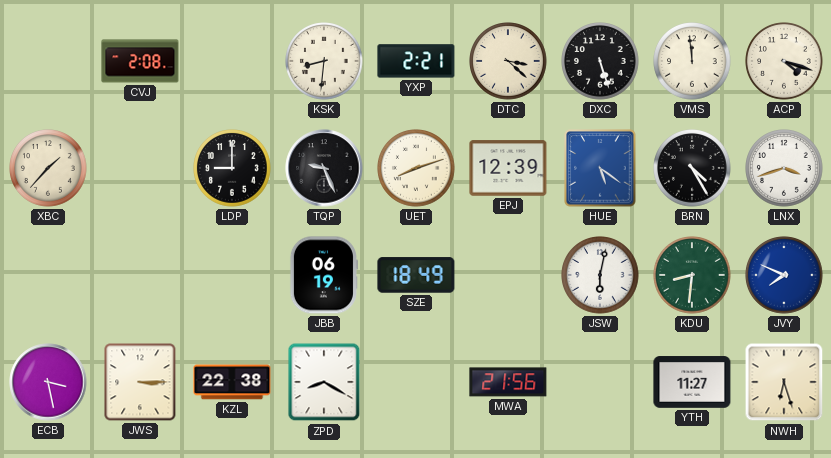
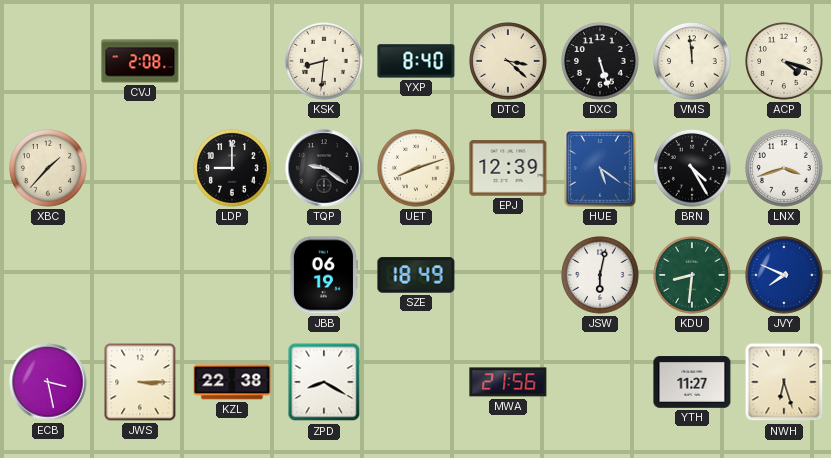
YXP: 2:21 -> 8:40
TQP: 9:26 -> 9:21
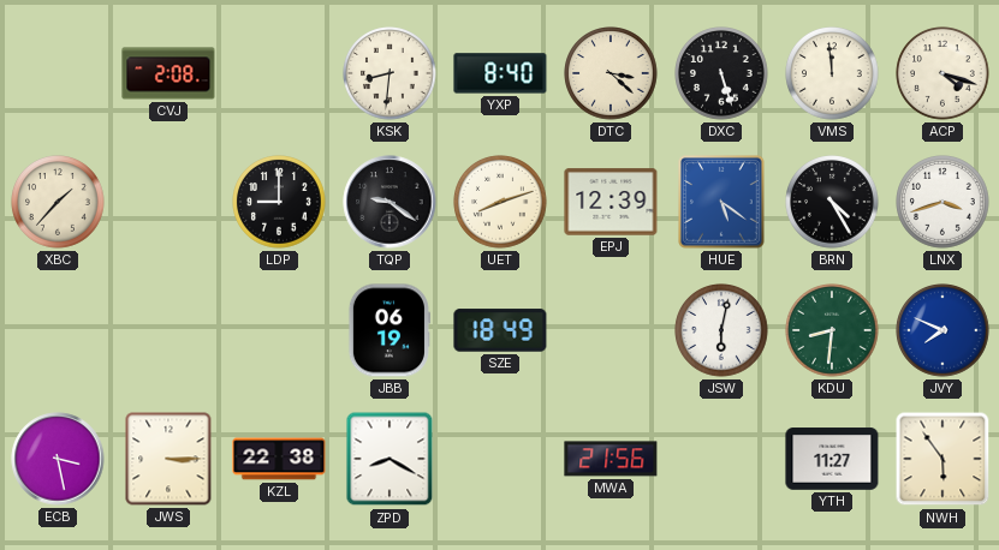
NWH: 6:27 -> 5:54
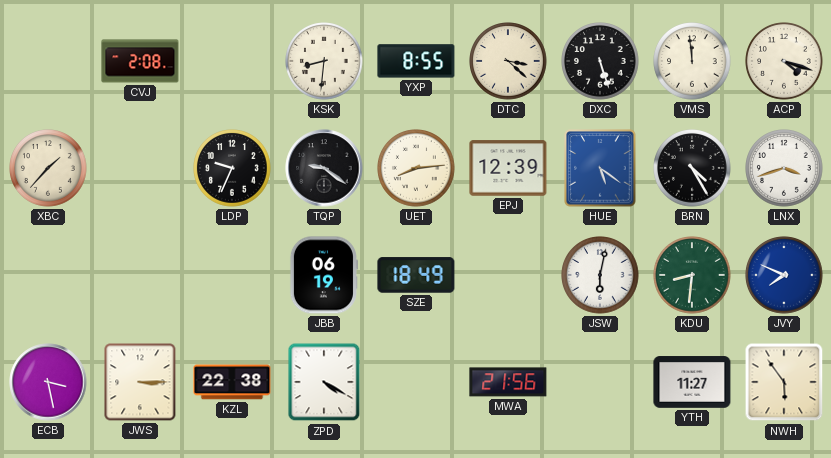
YXP: 8:40 -> 8:55
LDP: 9:00 -> 9:34
UET: 8:12 -> 8:14
ZPD: 8:20 -> 4:20
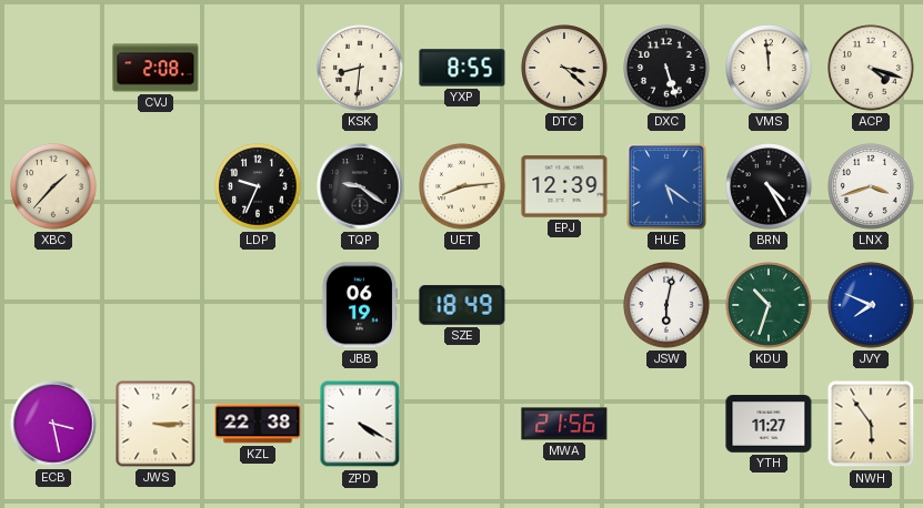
KDU: 8:31 -> 10:33
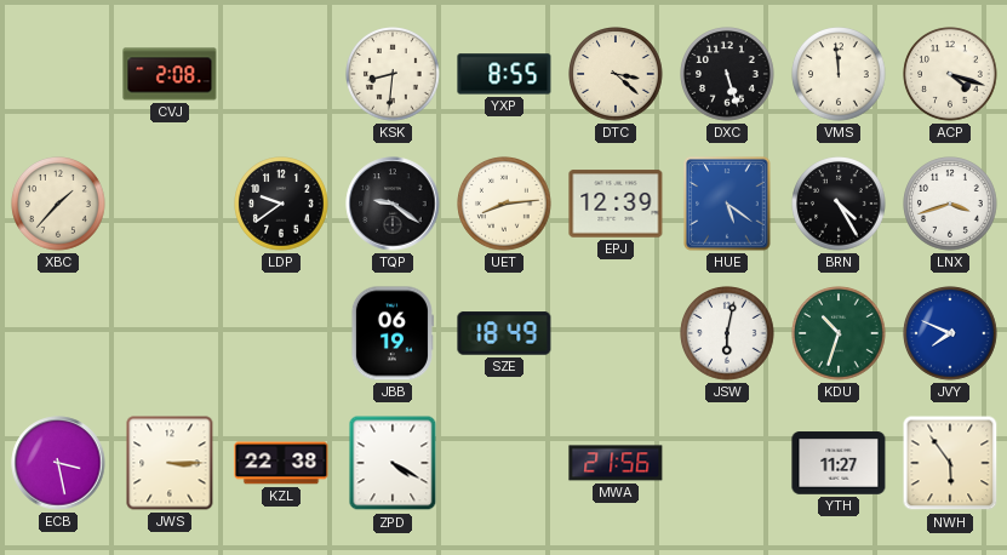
LDP: 9:34 -> 9:39
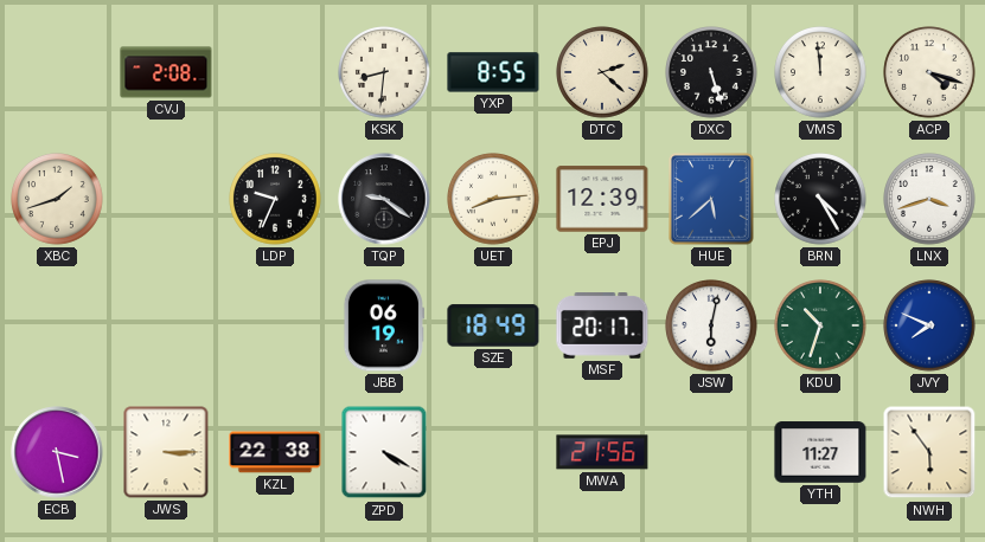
DTC: 3:22 -> 2:22
XBC: 1:37 -> 1:42
LDP: 9:39 -> 9:34
HUE: 5:21 -> 5:38
MSF: none -> 20:17
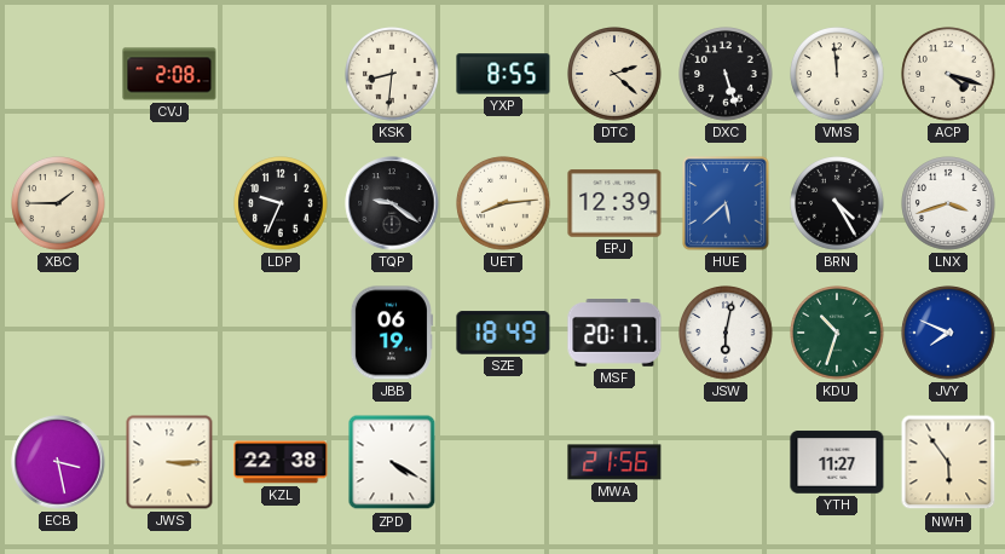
XBC: 1:42 -> 1:45
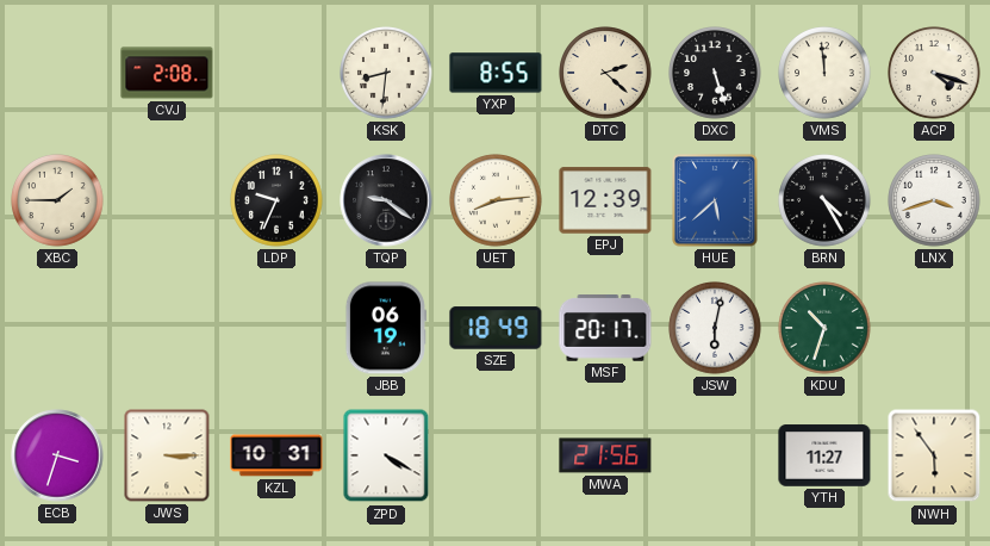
JVY: 7:49 -> none
ECB: 3:28 -> 3:33
KZL: 22:38 -> 10:31
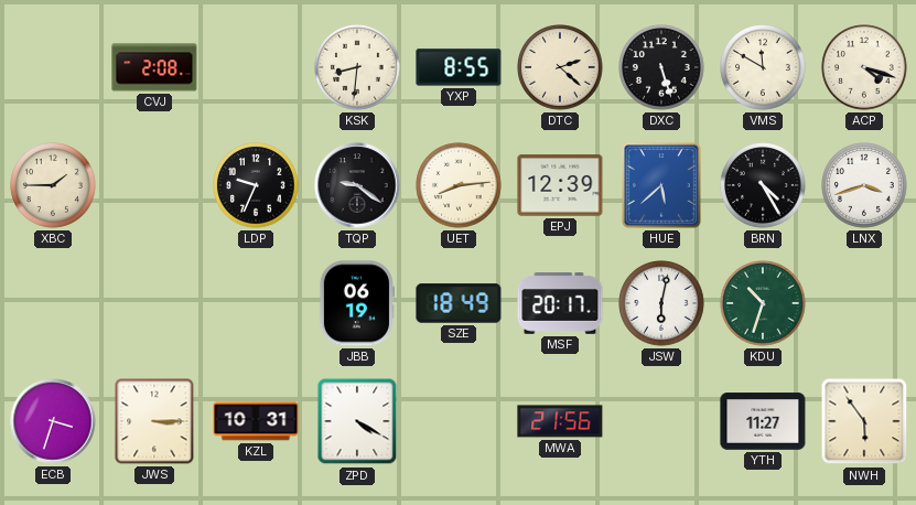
VMS: 11:59 -> 11:50
